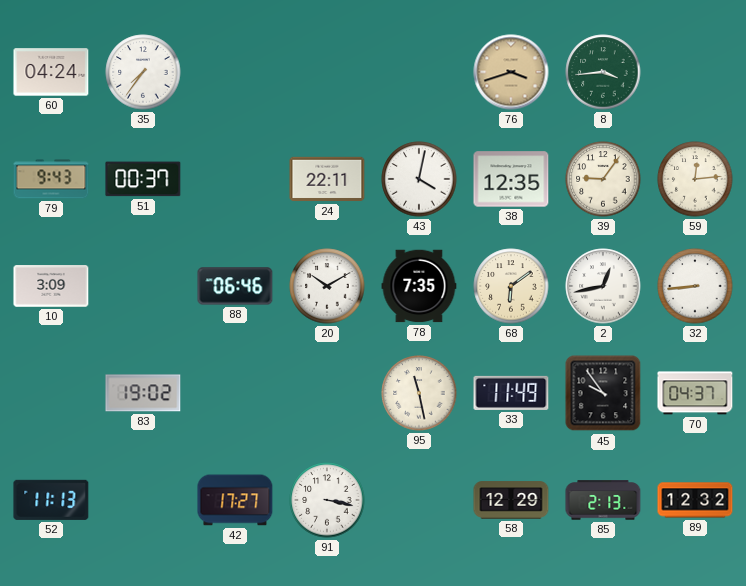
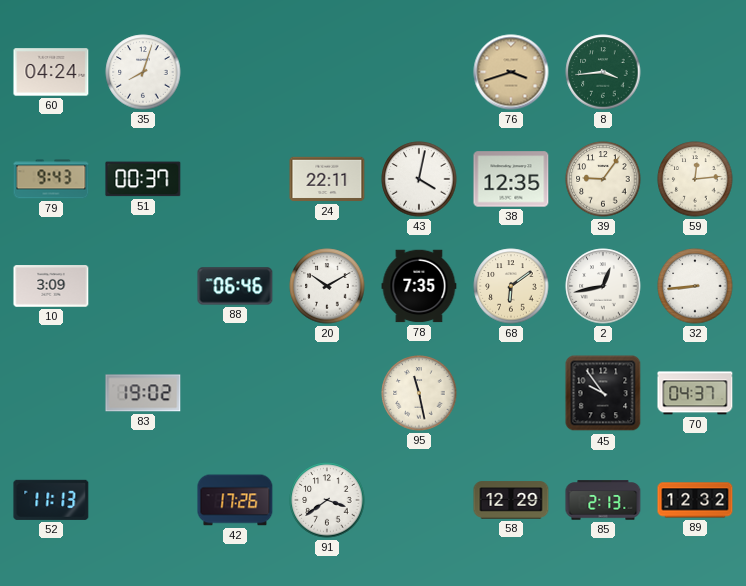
35: 7:36 -> 8:03
33: 11:49 -> none
42: 17:27 -> 17:26
91: 3:17 -> 3:39
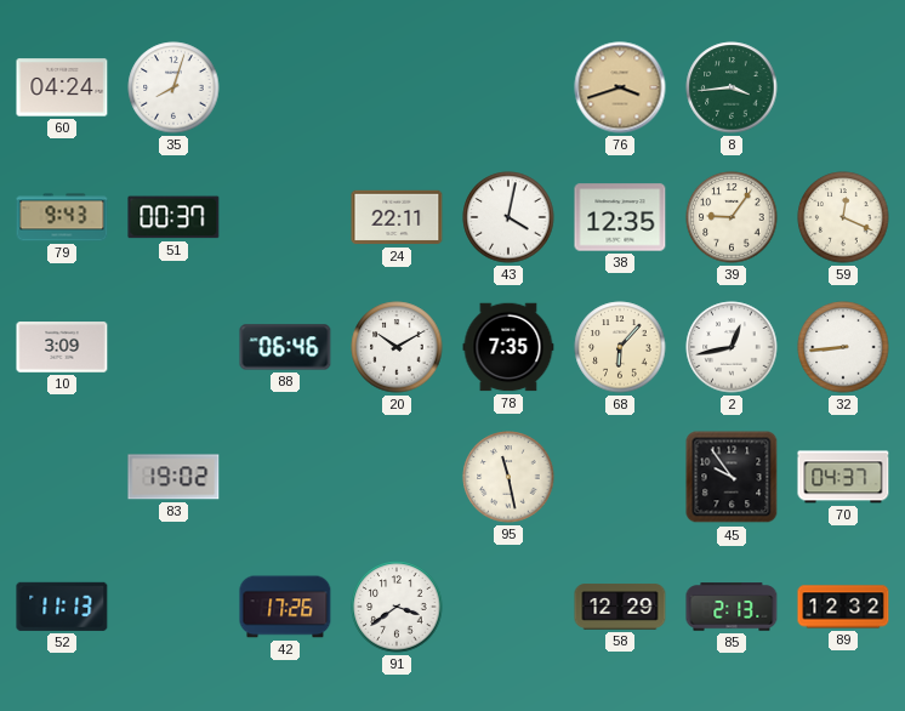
59: 12:14 -> 12:19
68: 6:09 -> 6:07
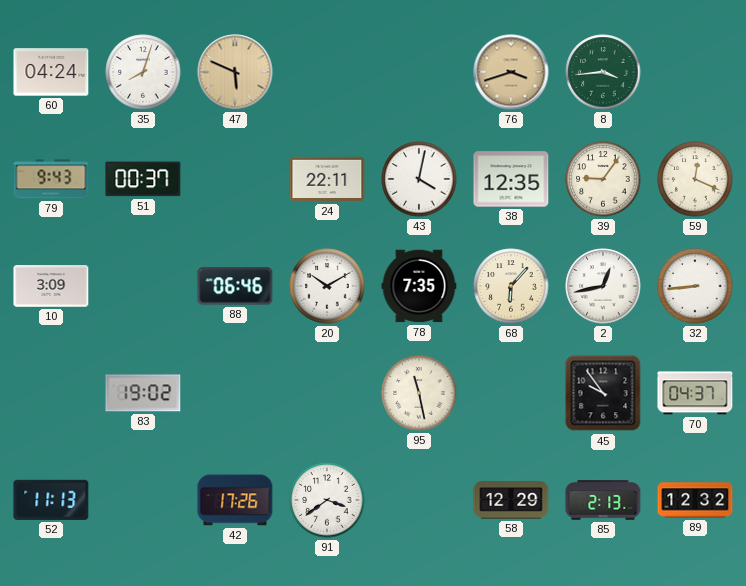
47: none -> 5:49
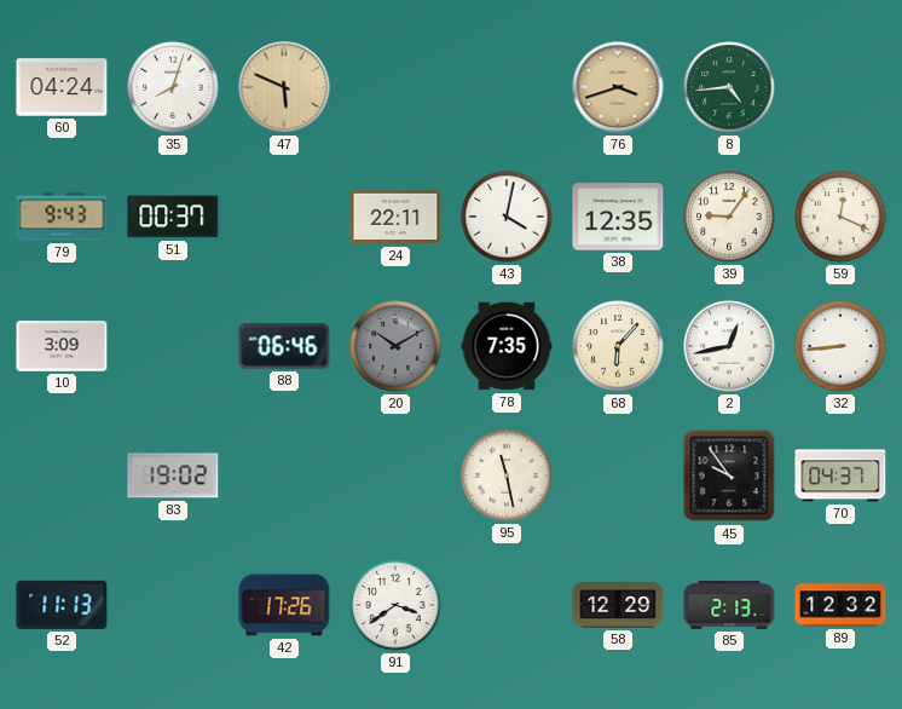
8: 3:44 -> 4:44
20 dial: white -> grey
